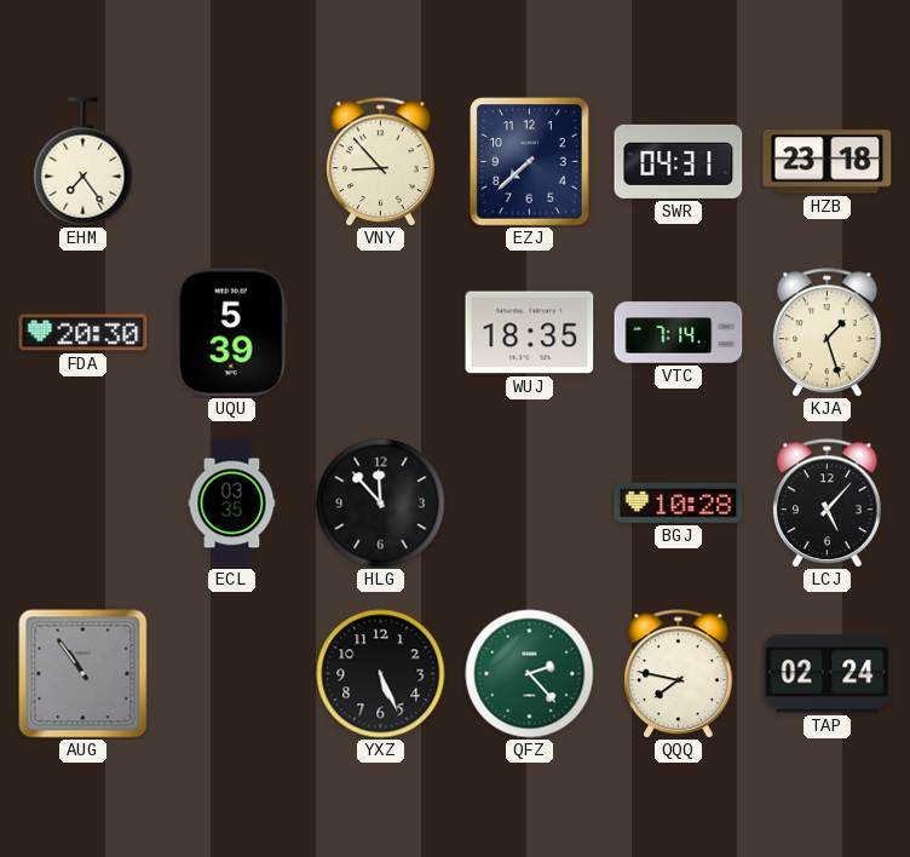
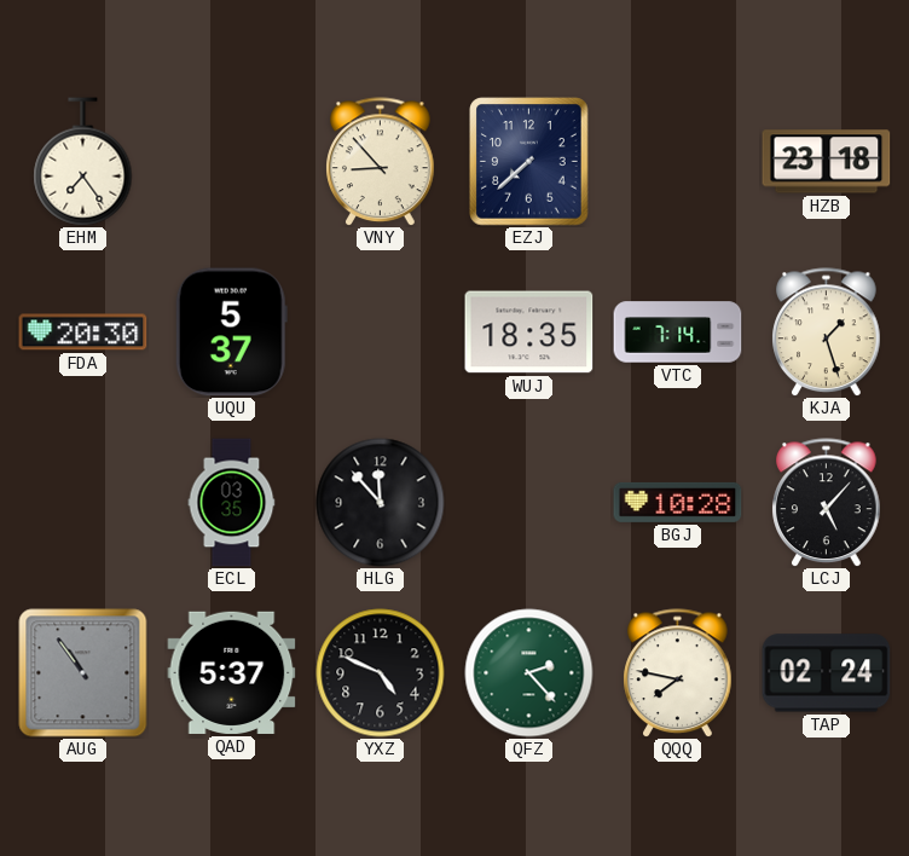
SWR: 04:31 -> none
UQU: 5:39 -> 5:37
QAD: none -> 5:37
YXZ: 5:26 -> 4:49
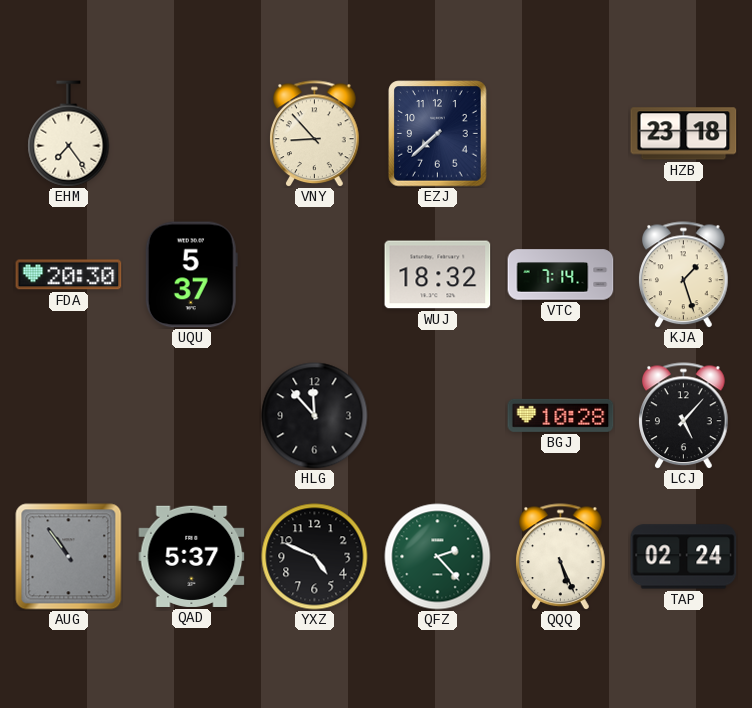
WUJ: 18:35 -> 18:32
ECL: 03:35 -> none
QQQ: 7:47 -> 5:26
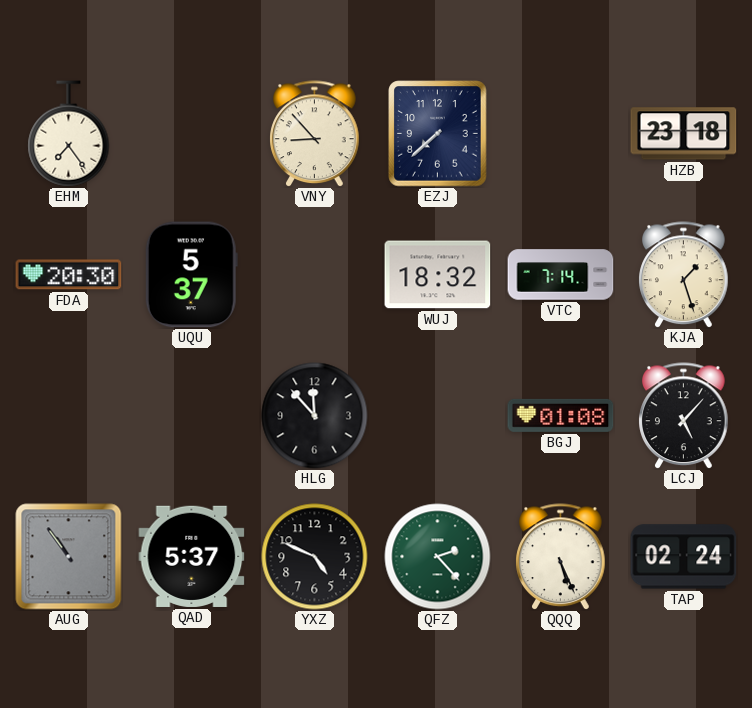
BGJ: 10:28 -> 01:08
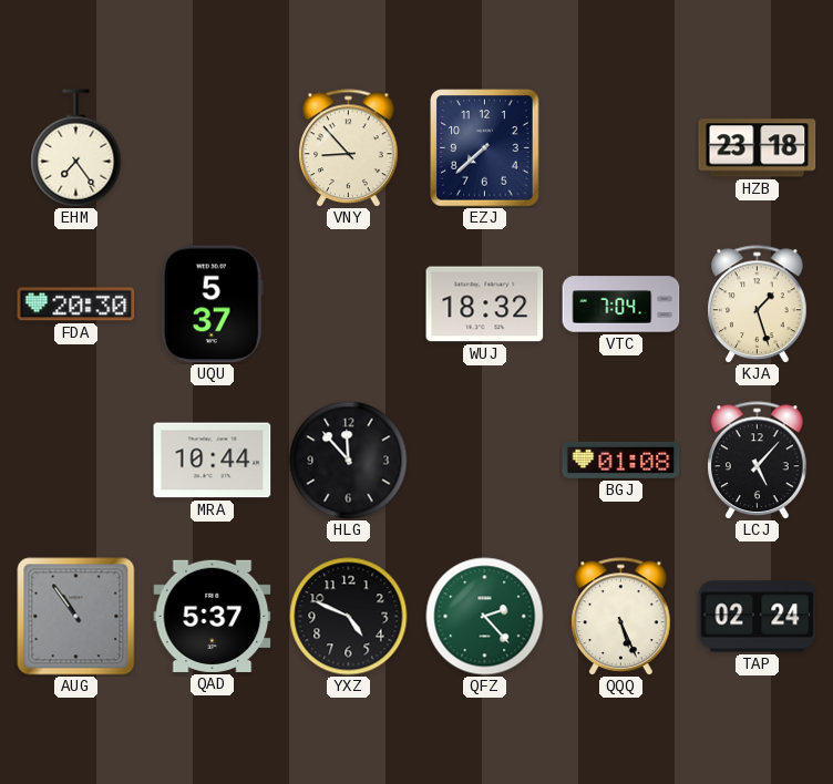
VTC: 7:14 -> 7:04
MRA: none -> 10:44
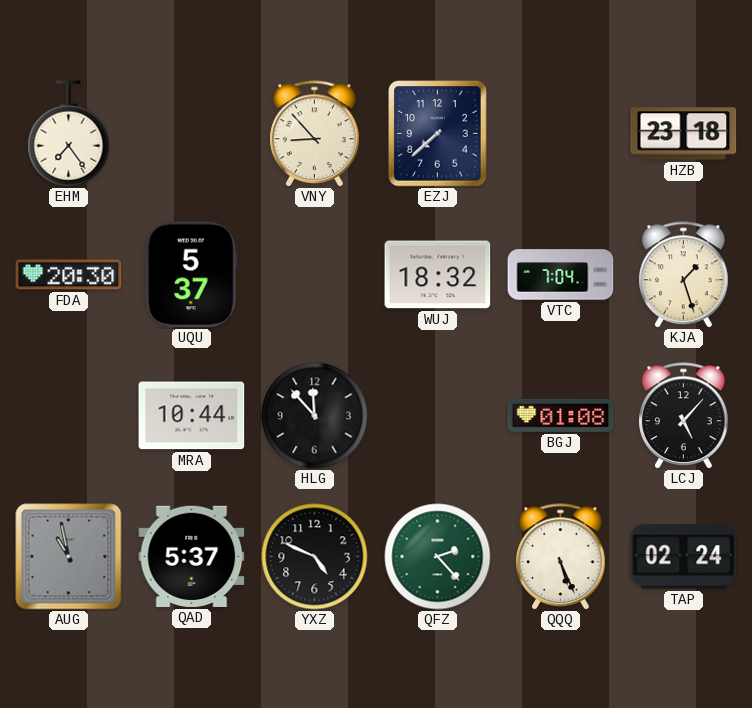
AUG: 10:54 -> 10:58
